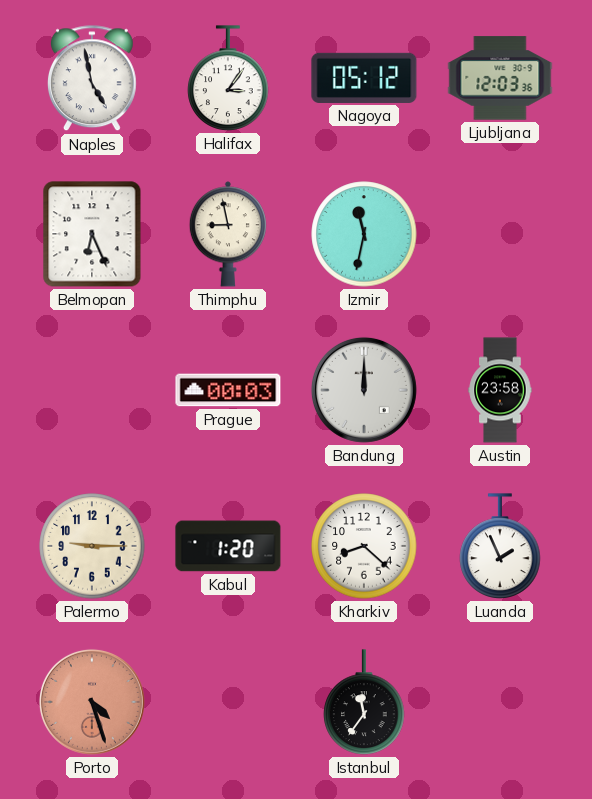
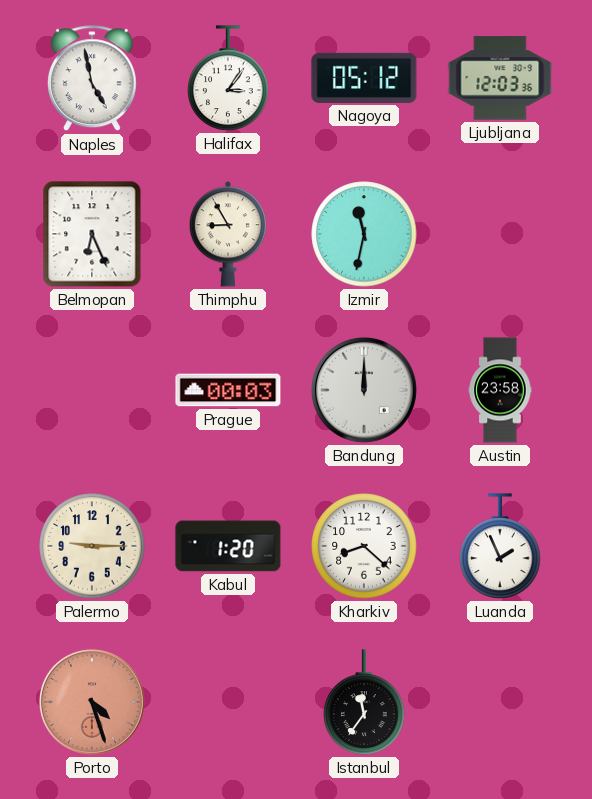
Thimphu: 8:58 -> 8:55
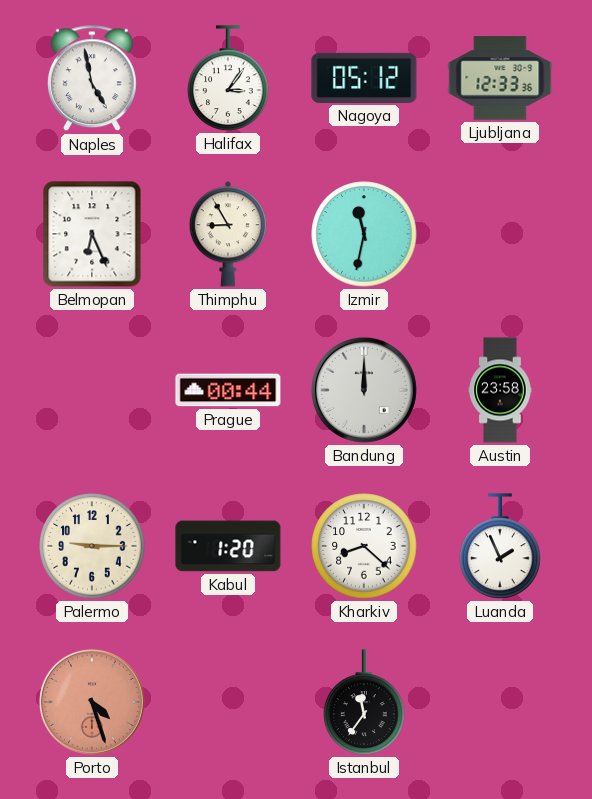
Ljubljana: 12:03 -> 12:33
Prague: 00:03 -> 00:44
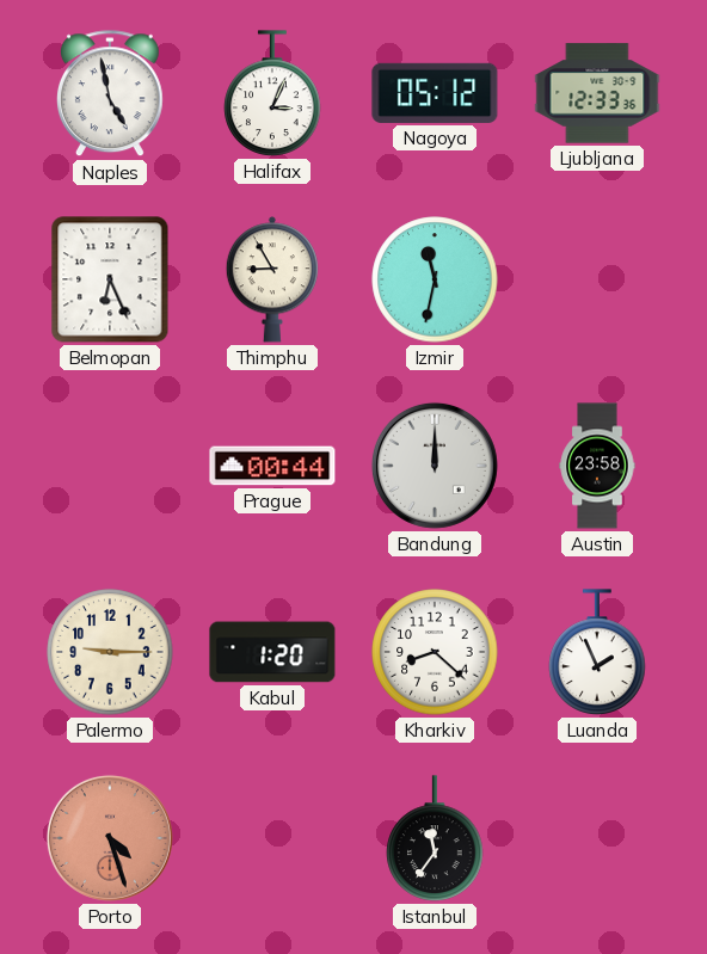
Halifax: 3:06 -> 3:04
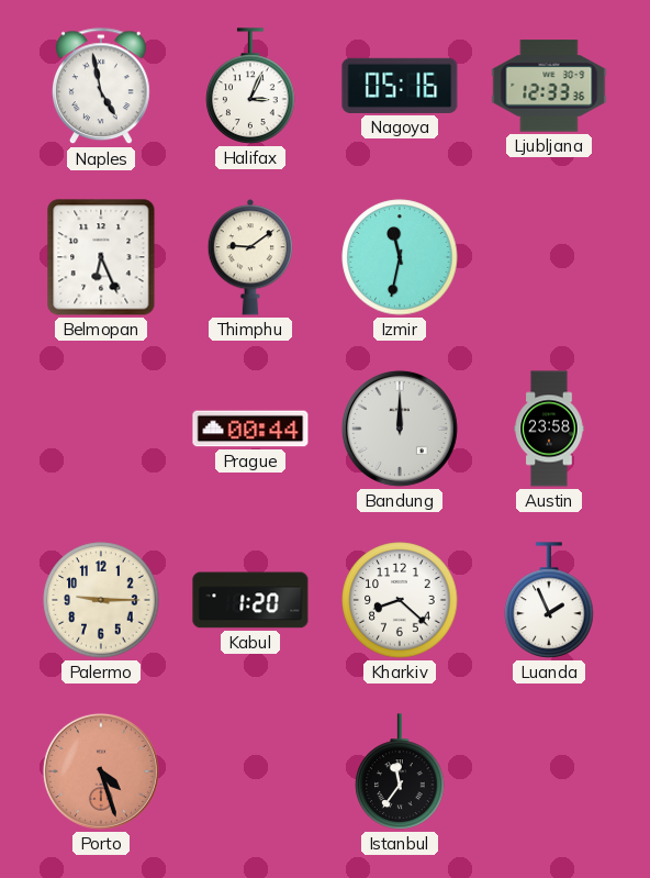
Nagoya: 05:12 -> 05:16
Thimphu: 8:55 -> 9:09
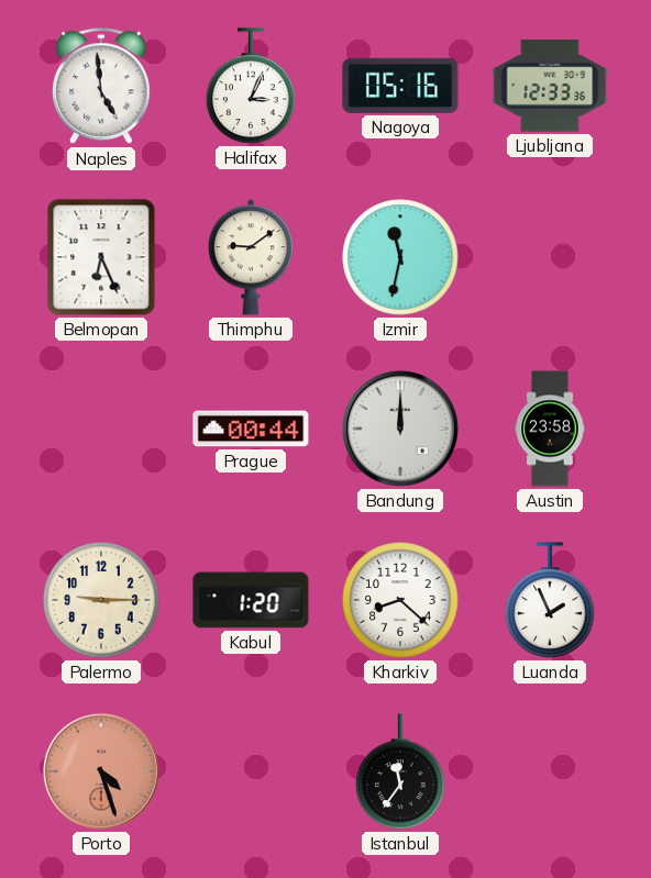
Naples: 4:58 -> 4:59
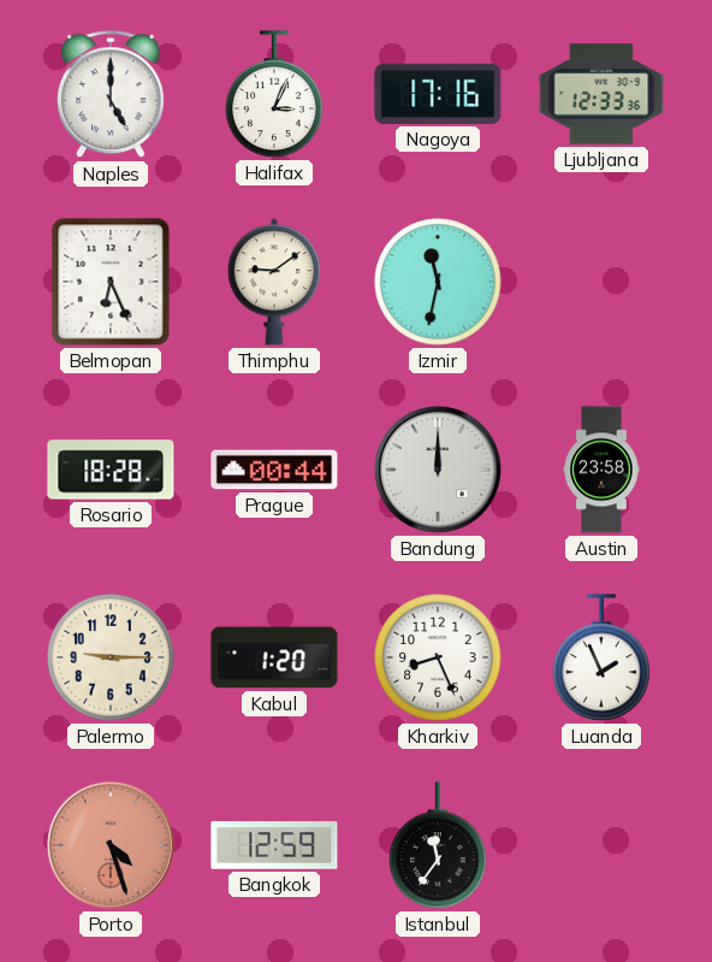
Naples: 4:59 -> 5:00
Nagoya: 05:16 -> 17:16
Rosario: none -> 18:28
Kharkiv: 8:22 -> 8:26
Bangkok: none -> 12:59
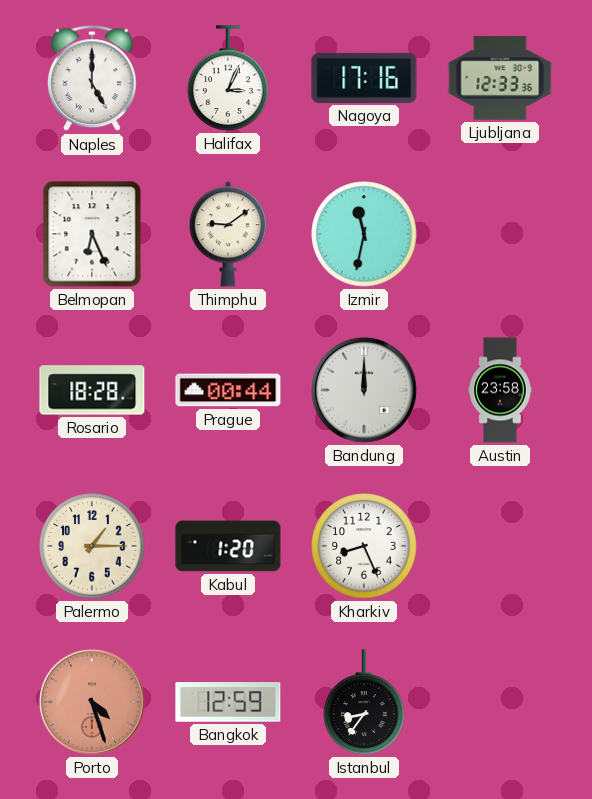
Palermo: 9:15 -> 1:15
Luanda: 1:56 -> none
Istanbul: 11:36 -> 8:36
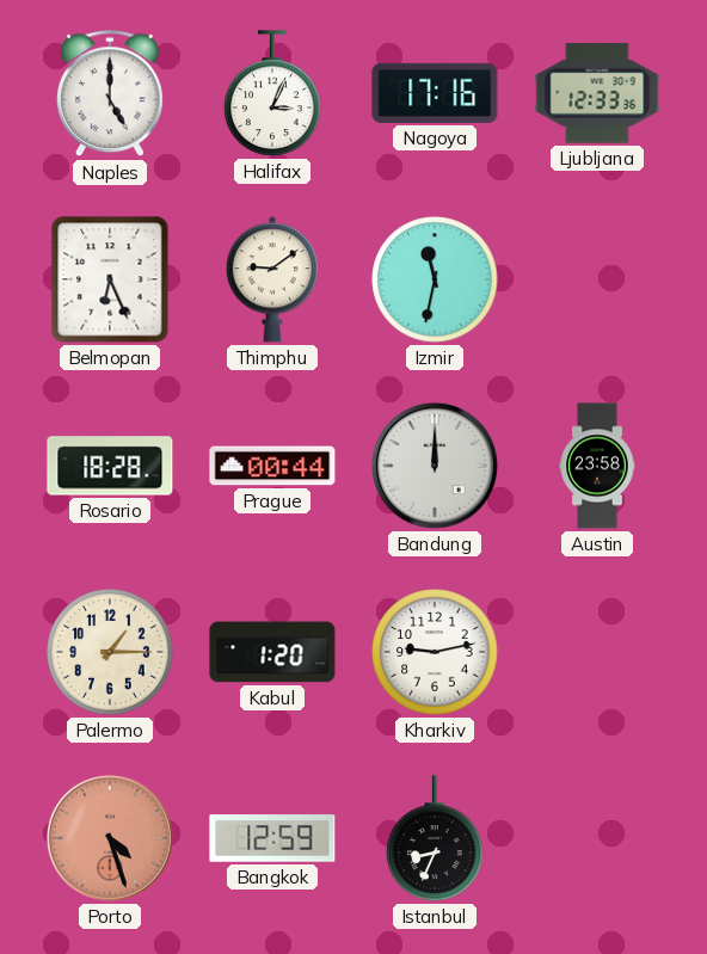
Kharkiv: 8:26 -> 9:13
Istanbul: 8:36 -> 8:34
